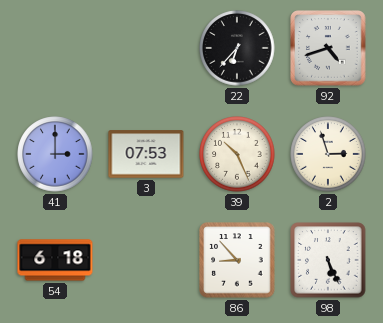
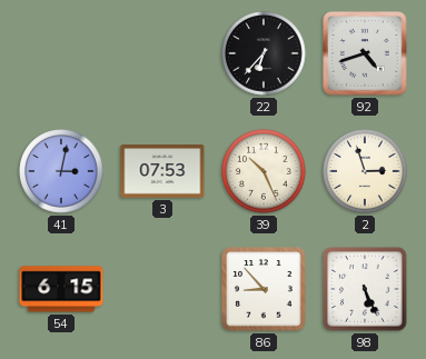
41: 3:00 -> 3:02
54: 6:18 -> 6:15
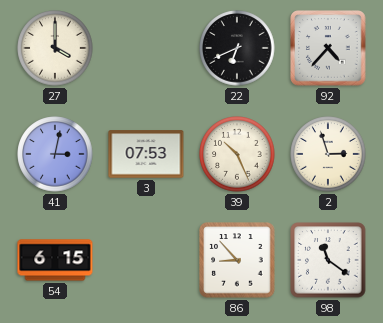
27: none -> 4:00
22: 6:37 -> 6:41
92: 4:42 -> 4:37
98: 5:26 -> 11:21
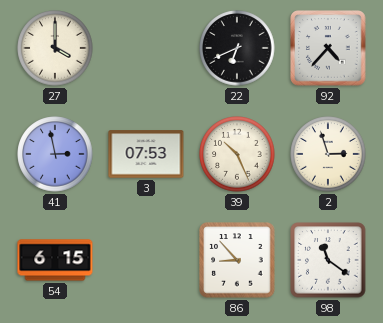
41: 3:02 -> 2:58
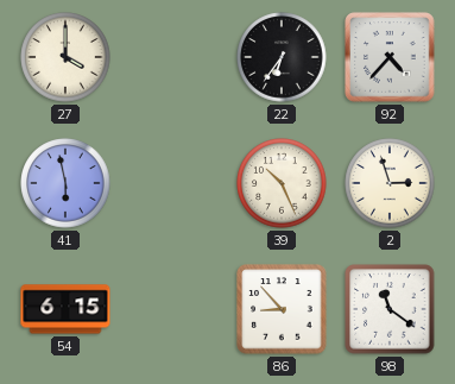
22: 6:41 -> 6:36
41: 2:58 -> 5:58
3: 07:53 -> none
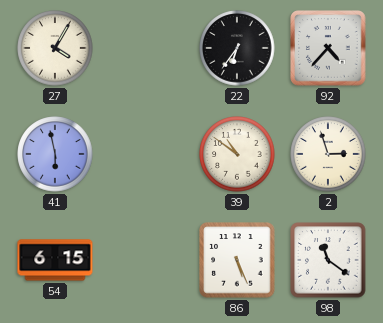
27: 4:00 -> 4:05
39: 10:26 -> 10:51
86: 8:53 -> 5:26
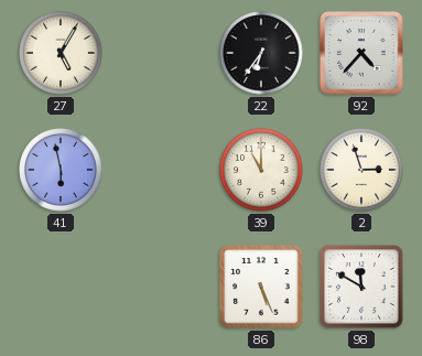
27: 4:05 -> 5:05
39: 10:51 -> 11:00
54: 6:15 -> none
98: 11:21 -> 11:50
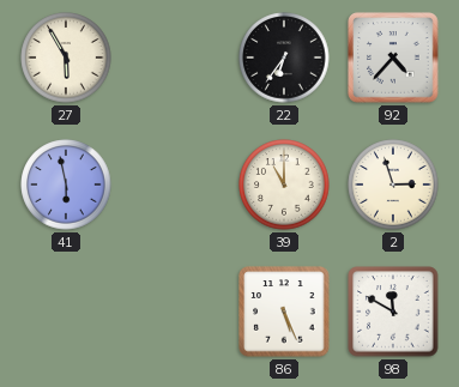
27: 5:05 -> 5:55
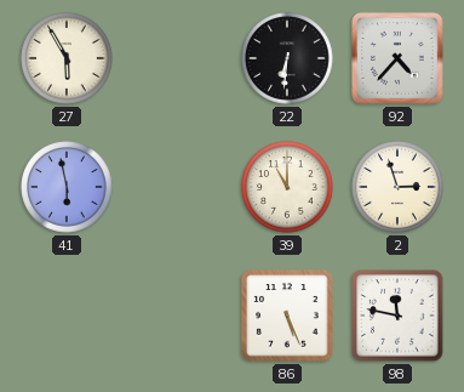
22: 6:36 -> 6:31
98: 11:50 -> 11:47
